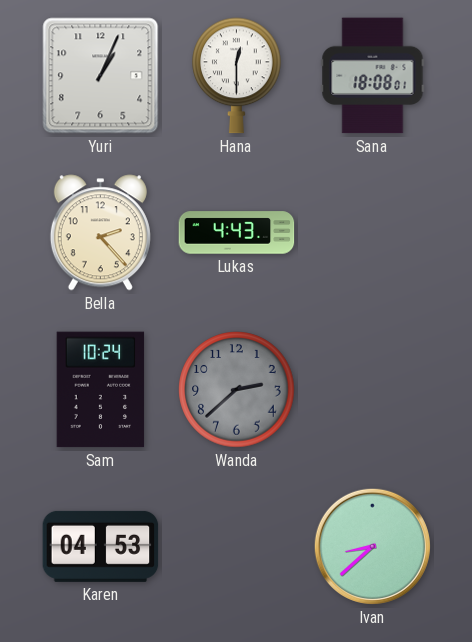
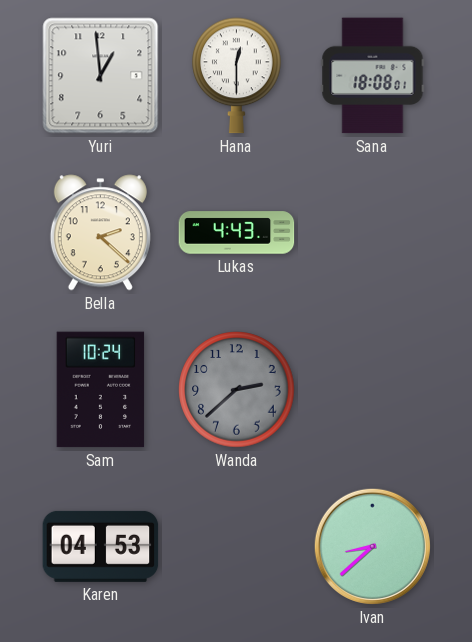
Yuri: 1:04 -> 12:59
Bella: 2:23 -> 2:22
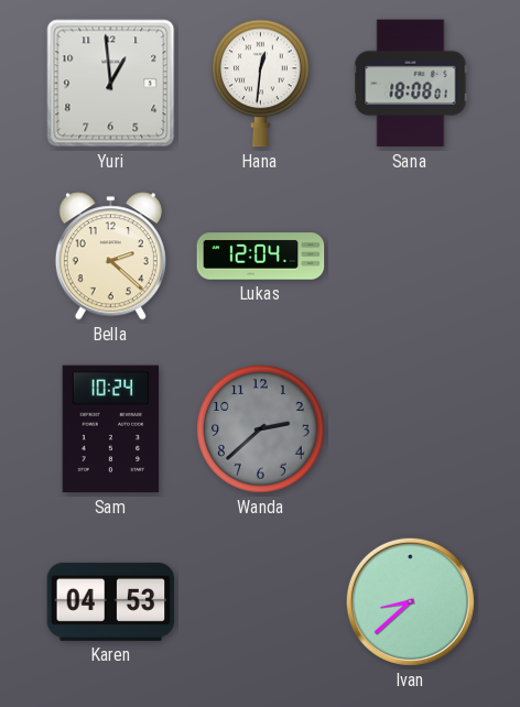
Hana: 12:30 -> 12:31
Lukas: 4:43 -> 12:04
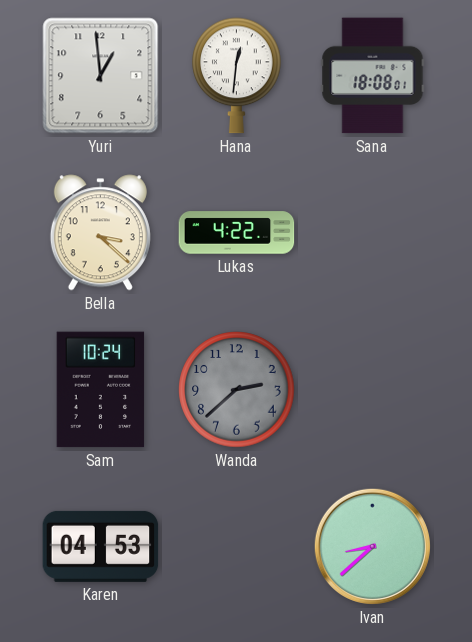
Bella: 2:22 -> 3:22
Lukas: 12:04 -> 4:22
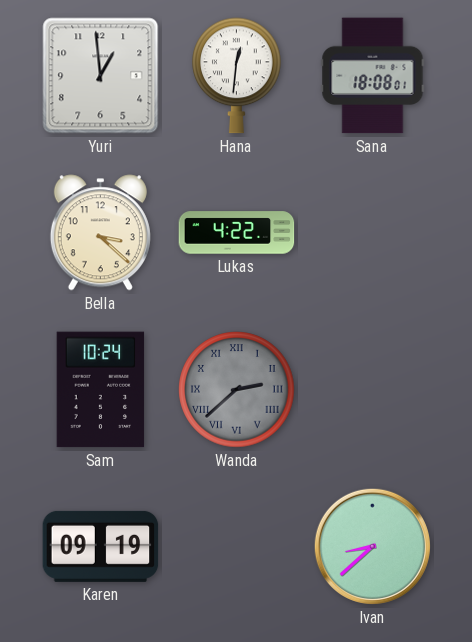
Wanda numerals: Arabic -> Roman
Karen: 04:53 -> 09:19
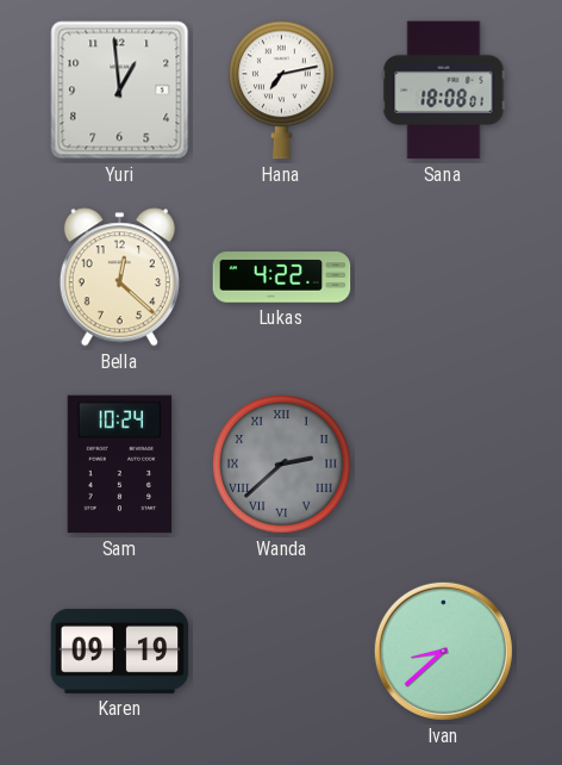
Hana: 12:31 -> 7:13
Bella: 3:22 -> 12:22
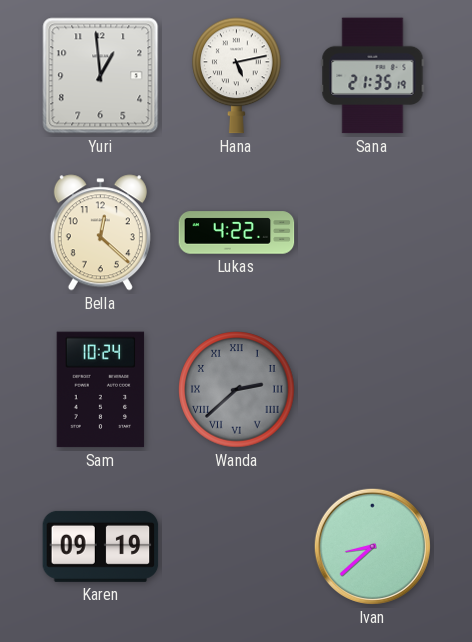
Hana: 7:13 -> 5:13
Sana: 18:08 -> 21:35
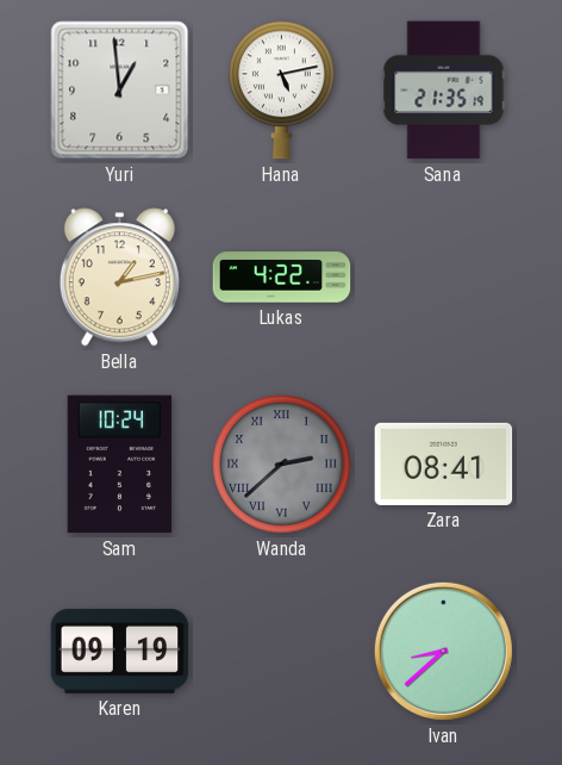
Bella: 12:22 -> 1:13
Zara: none -> 08:41
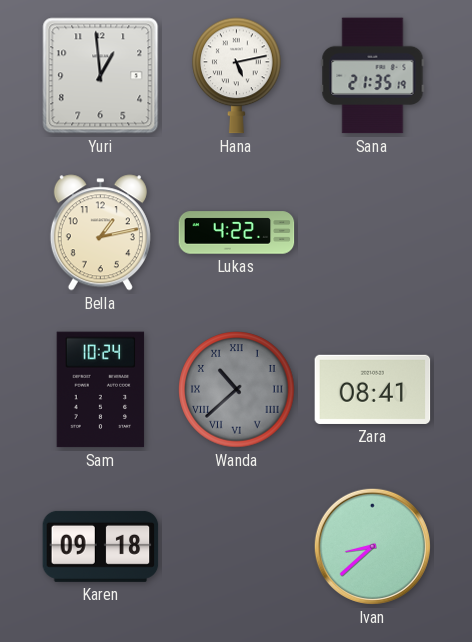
Wanda: 2:38 -> 10:38
Karen: 09:19 -> 09:18
